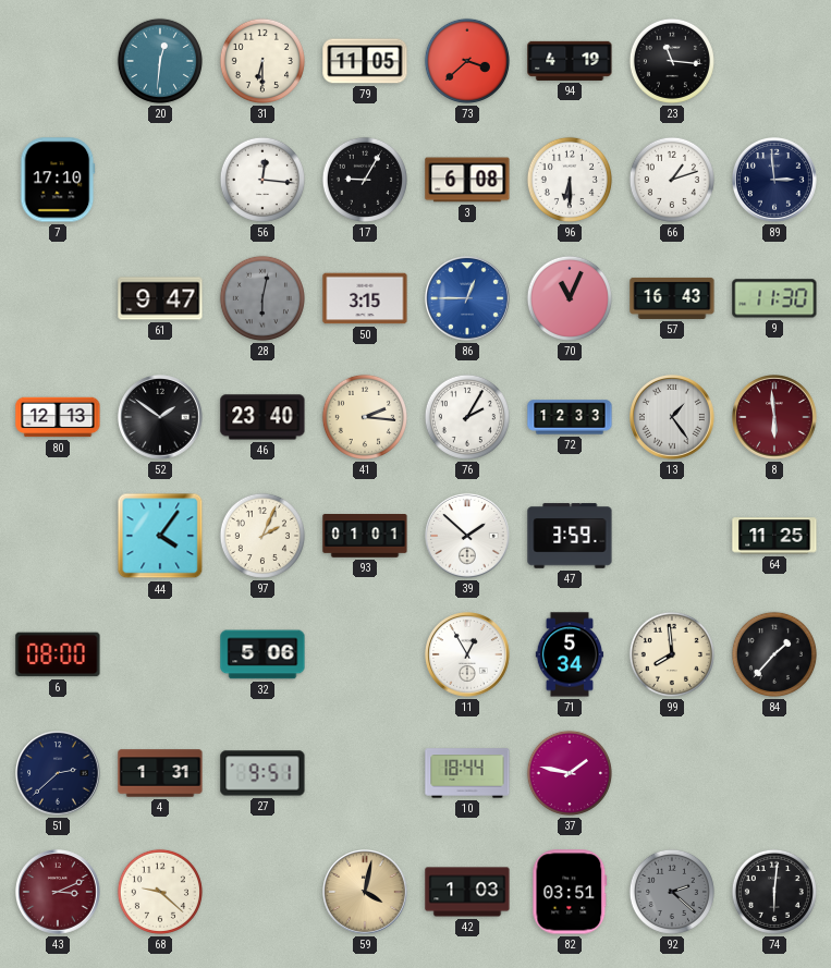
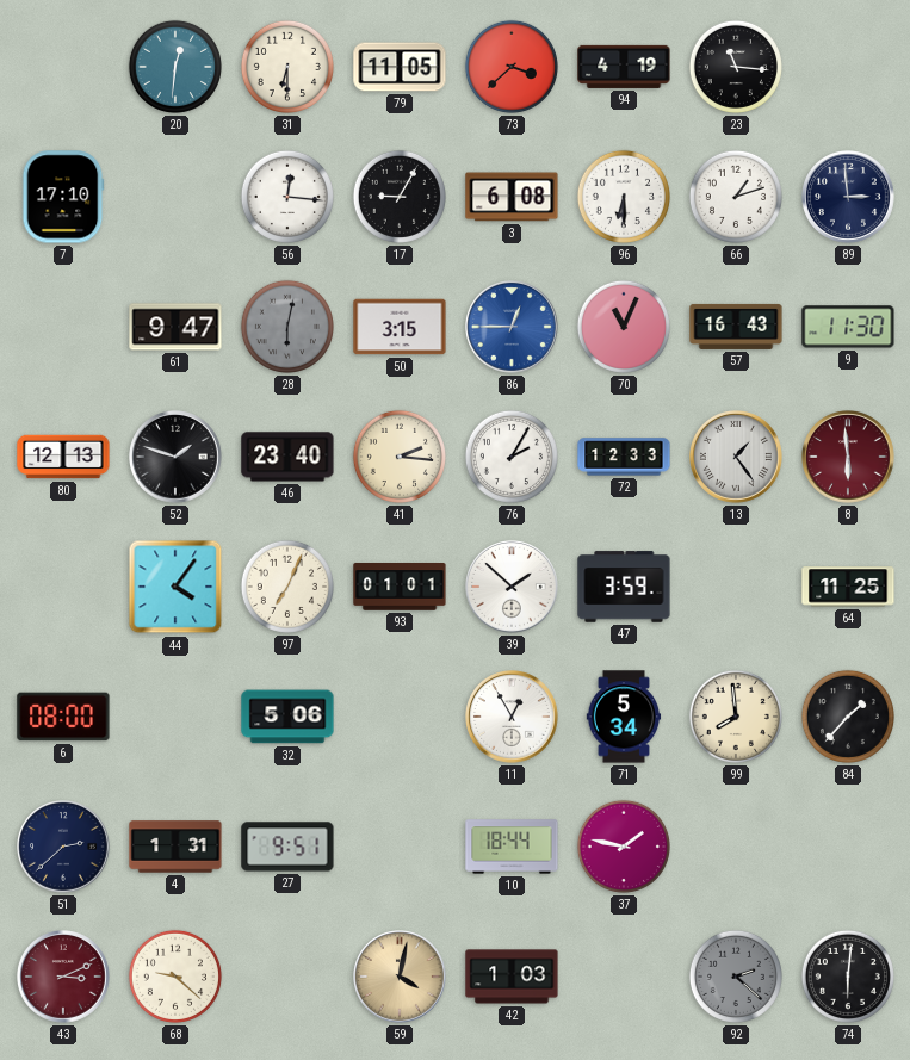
52: 1:51 -> 1:48
97: 2:04 -> 7:04
82: 03:51 -> none
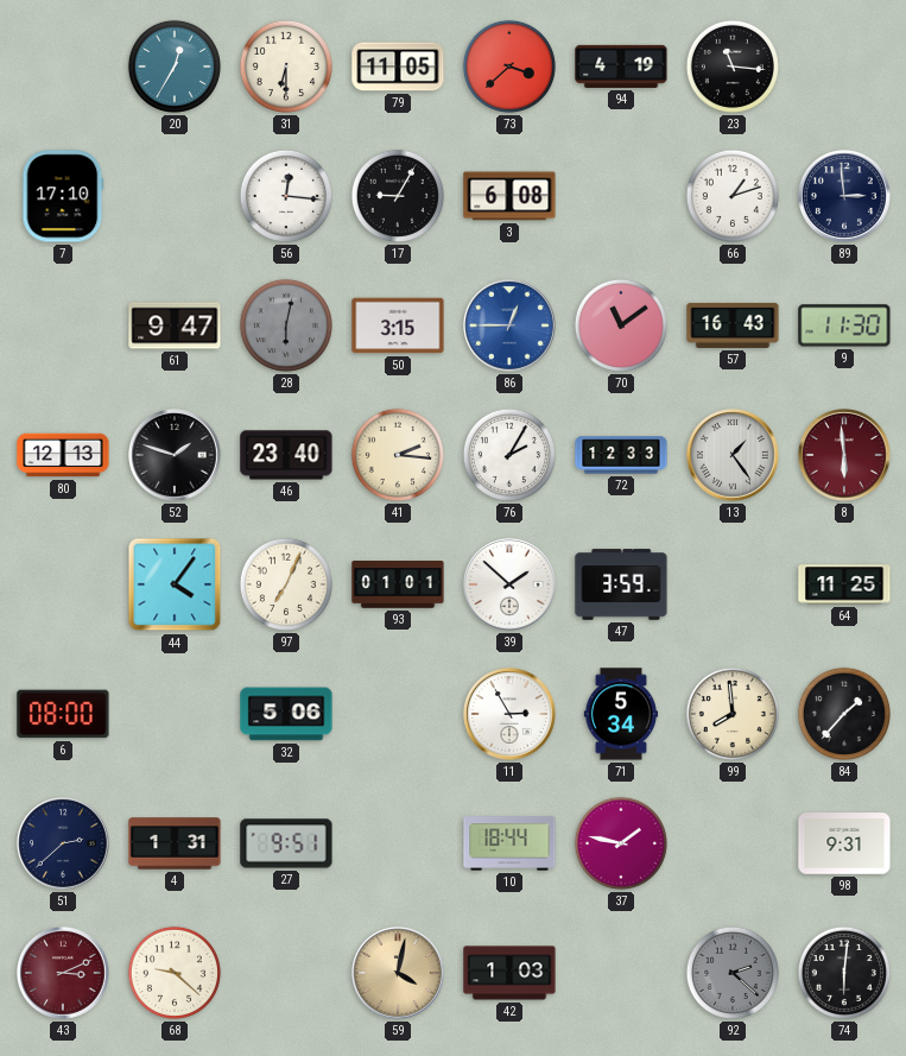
20: 12:31 -> 12:35
96: 6:30 -> none
70: 11:04 -> 11:09
11: 12:55 -> 2:55
98: none -> 9:31
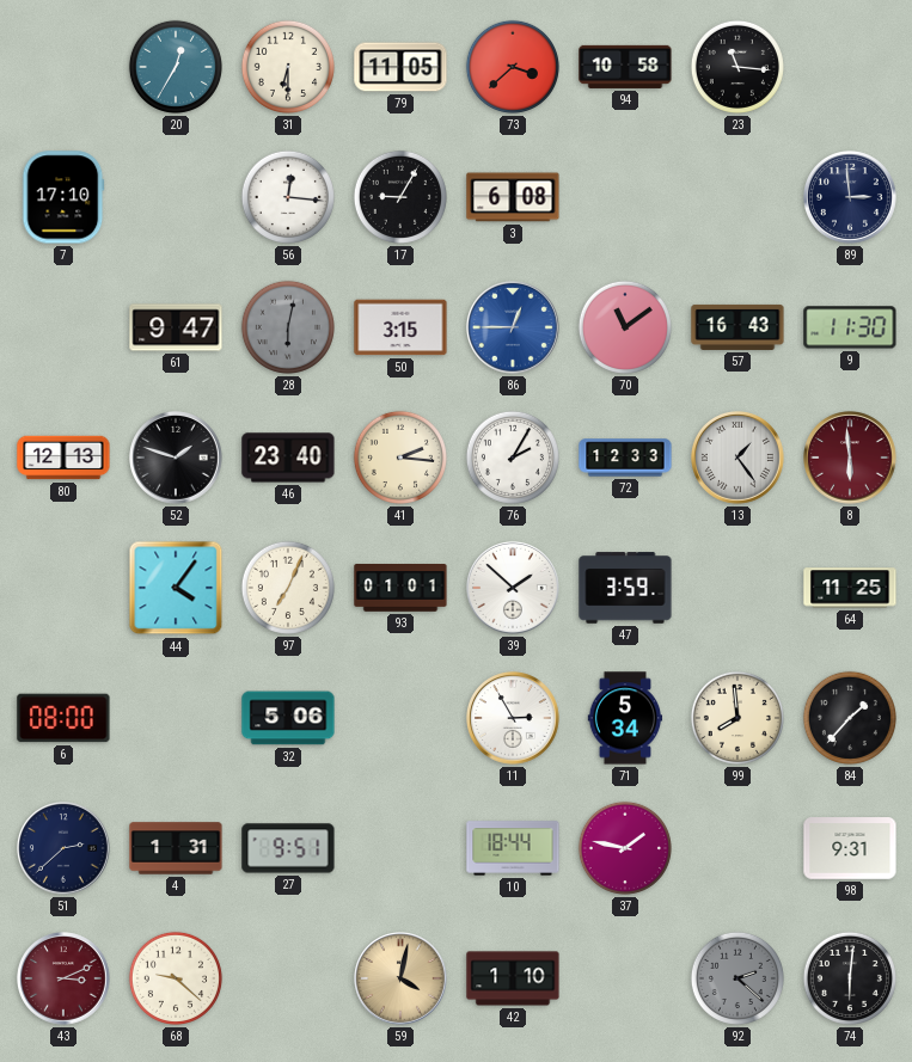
94: 4:19 -> 10:58
66: 1:12 -> none
42: 1:03 -> 1:10
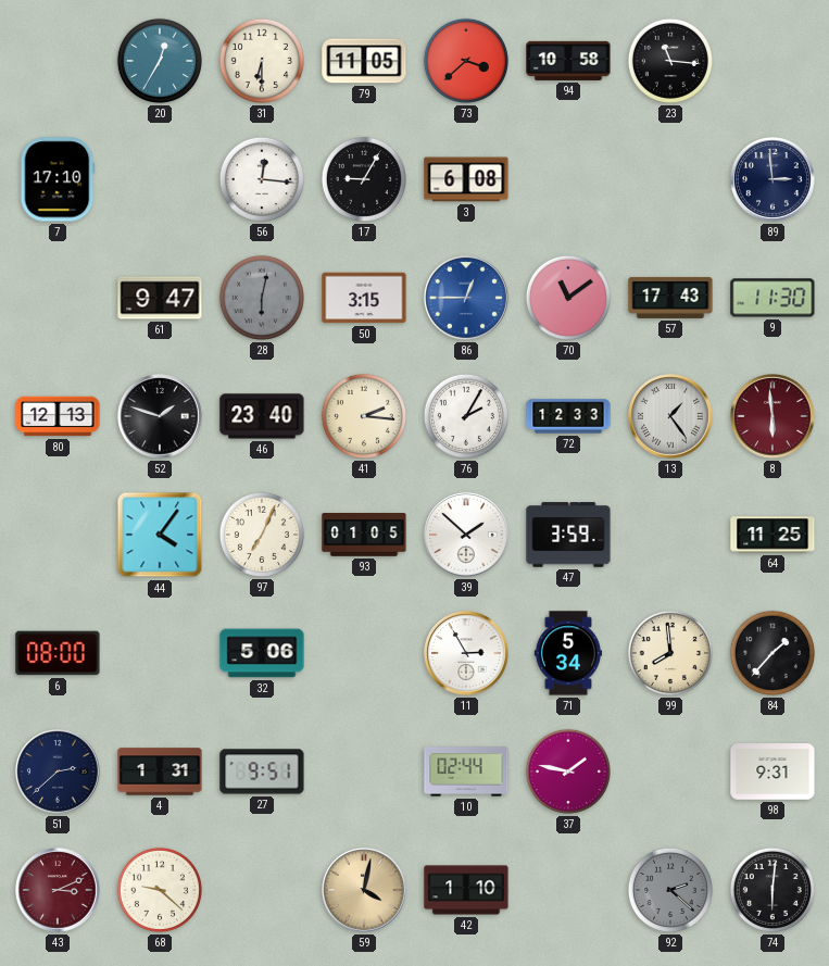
57: 16:43 -> 17:43
93: 01:01 -> 01:05
10: 18:44 -> 02:44
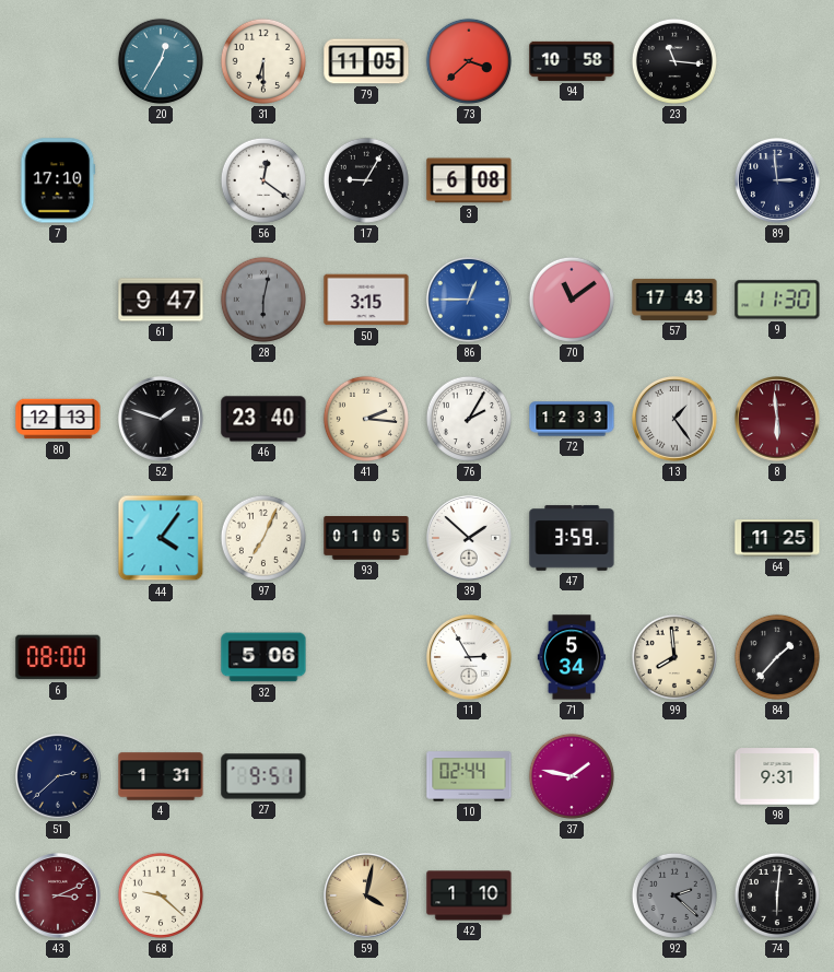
56: 12:16 -> 12:21
